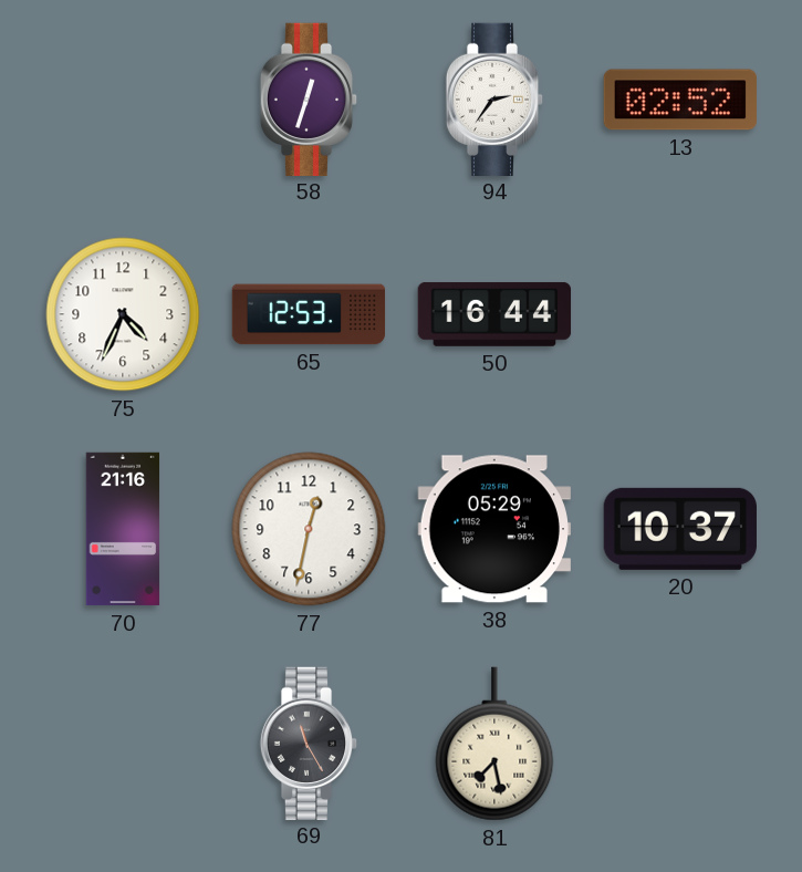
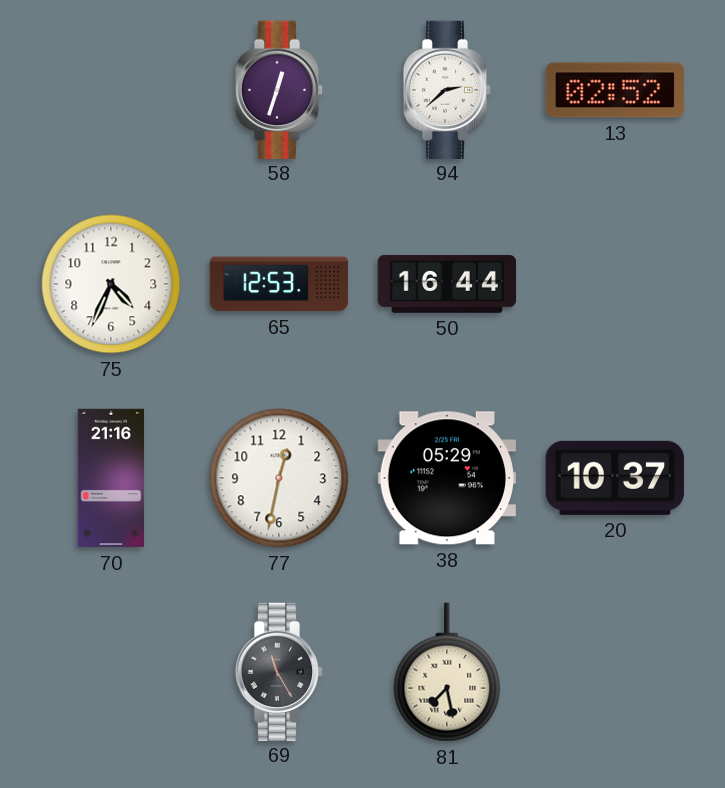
94: 2:36 -> 2:38
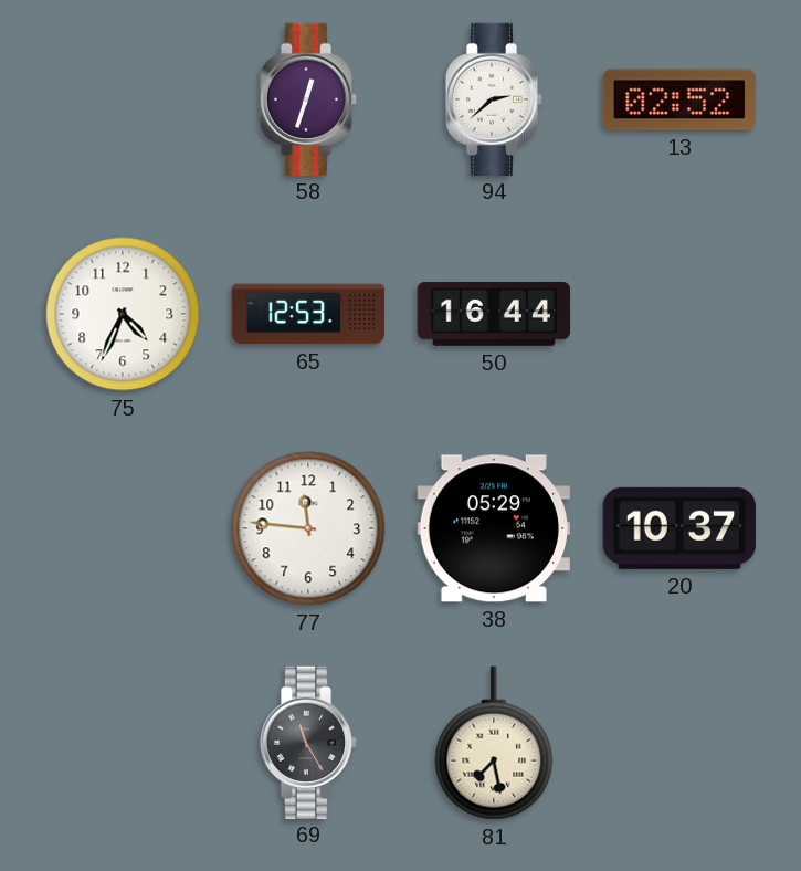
70: 21:16 -> none
77: 12:32 -> 11:46
